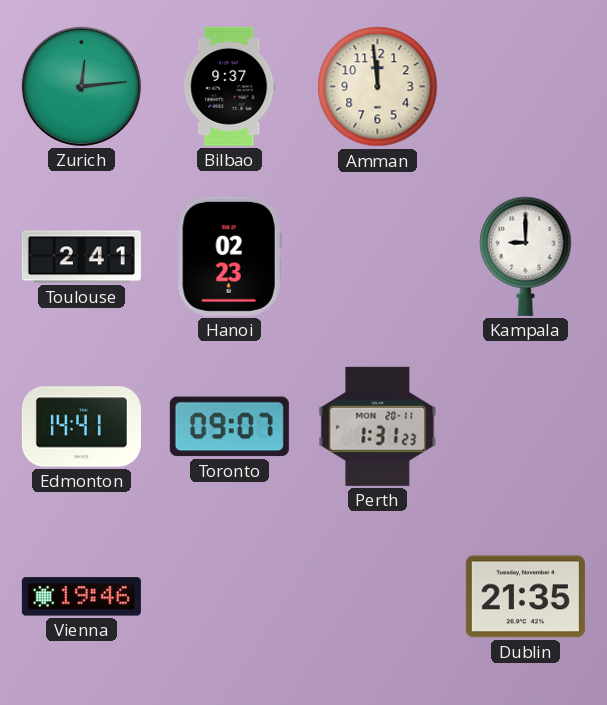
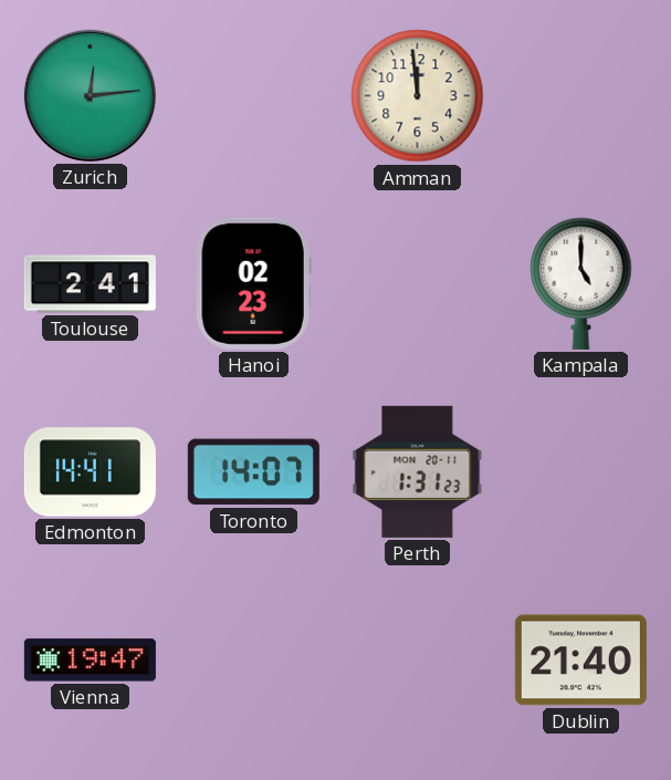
Bilbao: 9:37 -> none
Kampala: 9:00 -> 5:00
Toronto: 09:07 -> 14:07
Vienna: 19:46 -> 19:47
Dublin: 21:35 -> 21:40
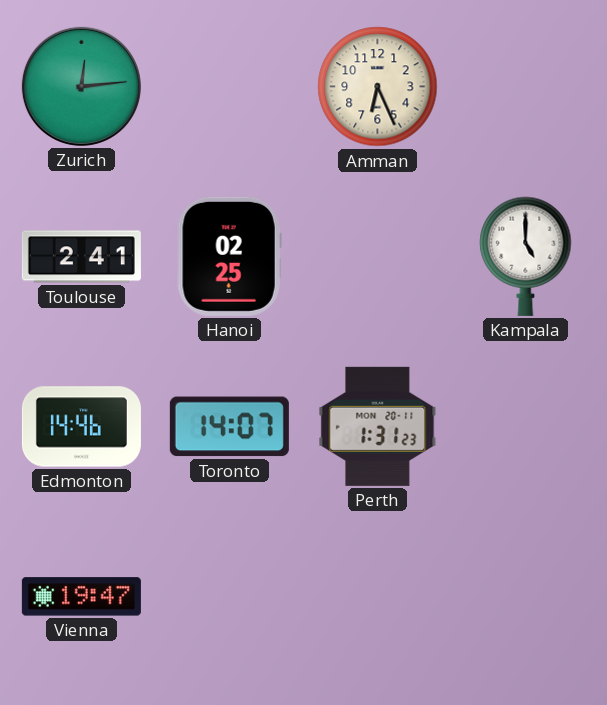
Amman: 11:59 -> 6:26
Hanoi: 02:23 -> 02:25
Edmonton: 14:41 -> 14:46
Dublin: 21:40 -> none
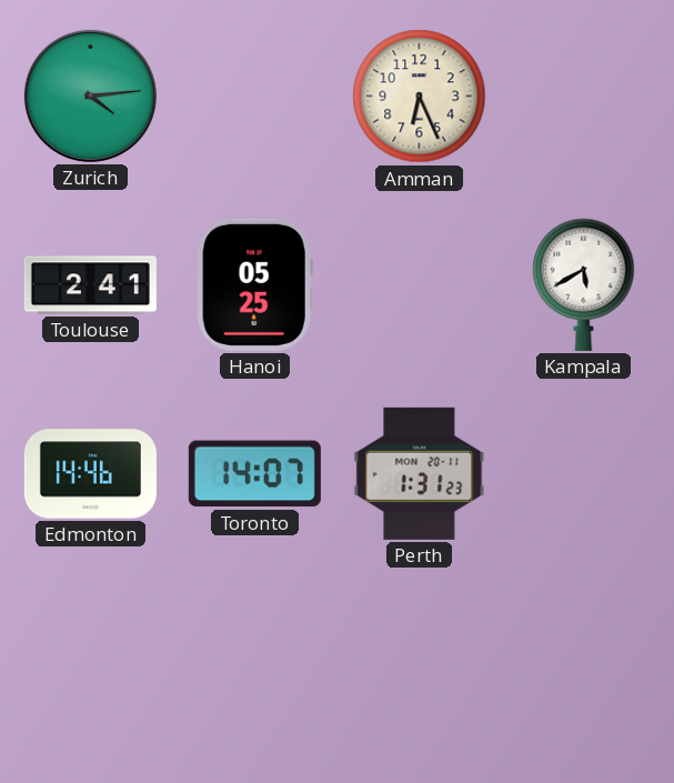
Zurich: 12:14 -> 4:14
Hanoi: 02:25 -> 05:25
Kampala: 5:00 -> 5:40
Vienna: 19:47 -> none
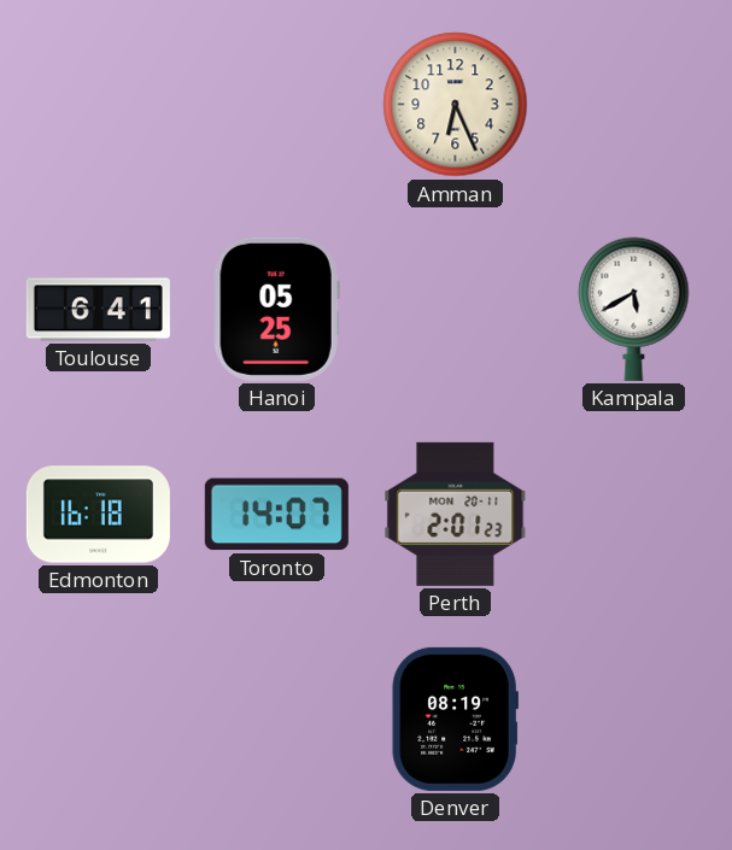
Zurich: 4:14 -> none
Toulouse: 2:41 -> 6:41
Edmonton: 14:46 -> 16:18
Perth: 1:31 -> 2:01
Denver: none -> 08:19
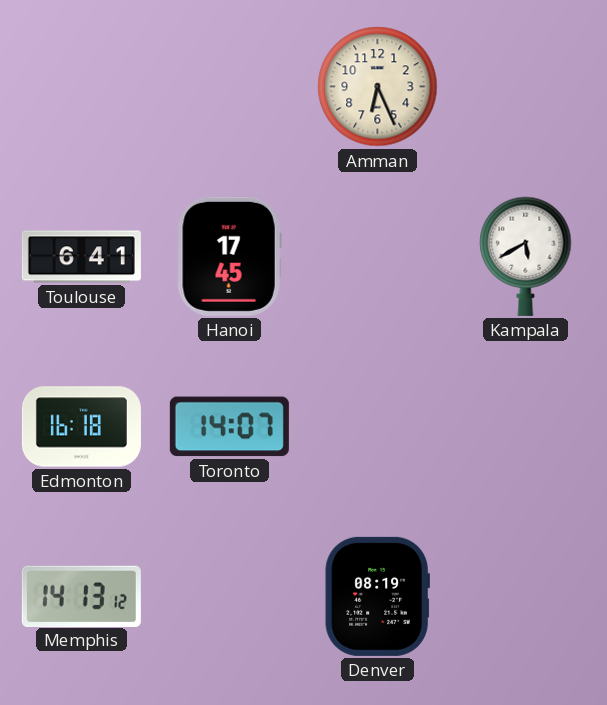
Hanoi: 05:25 -> 17:45
Perth: 2:01 -> none
Memphis: none -> 14:13
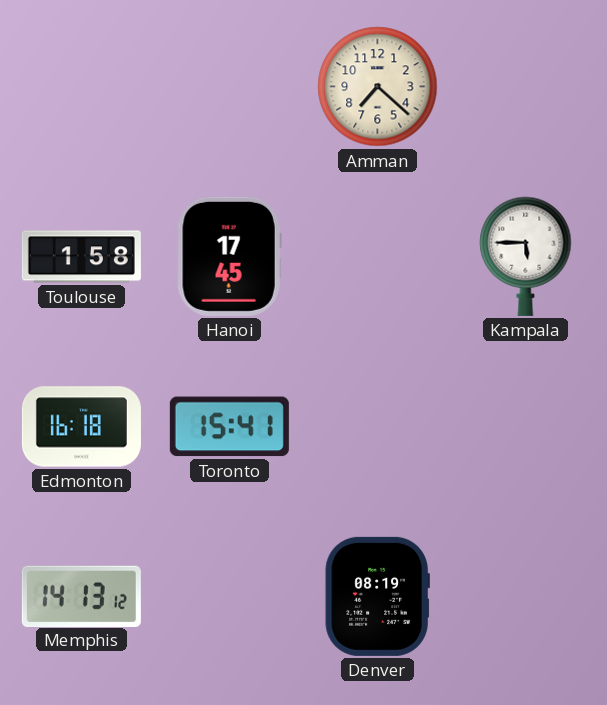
Amman: 6:26 -> 7:22
Toulouse: 6:41 -> 1:58
Kampala: 5:40 -> 5:45
Toronto: 14:07 -> 15:41
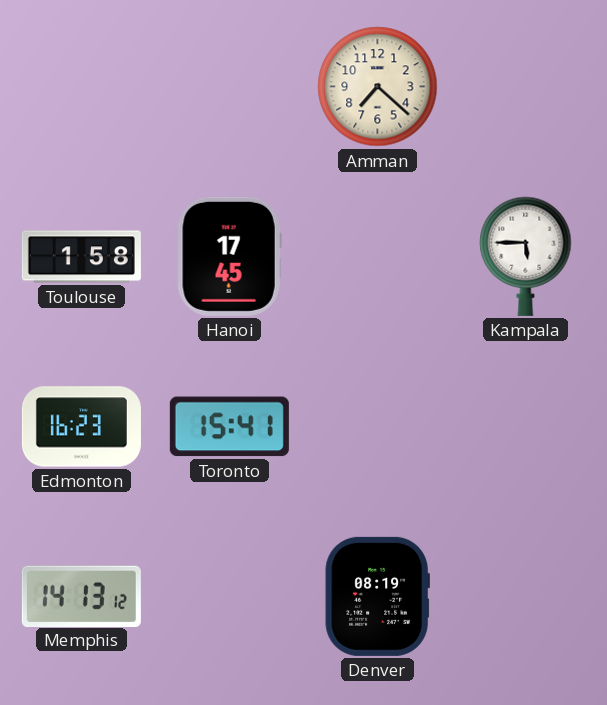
Edmonton: 16:18 -> 16:23
